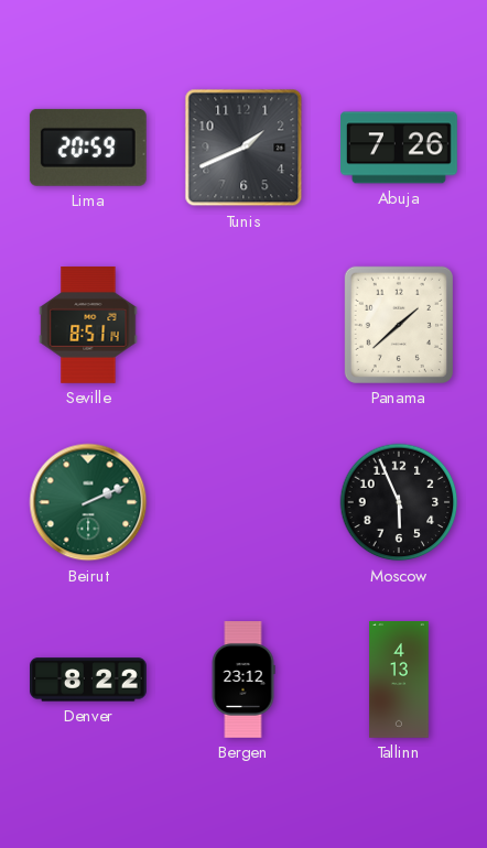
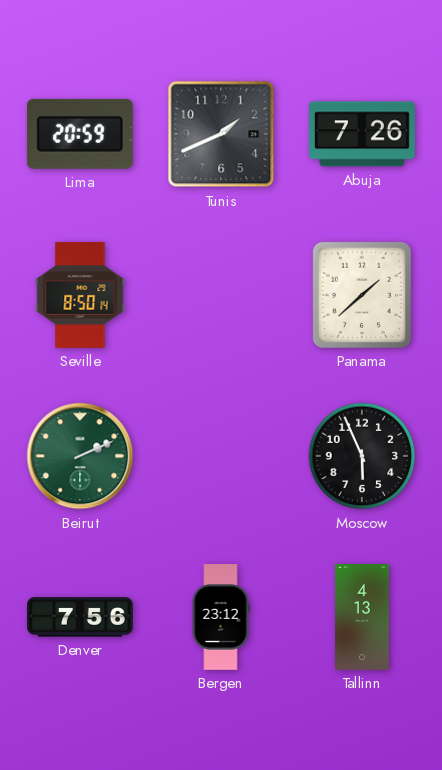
Seville: 8:51 -> 8:50
Denver: 8:22 -> 7:56
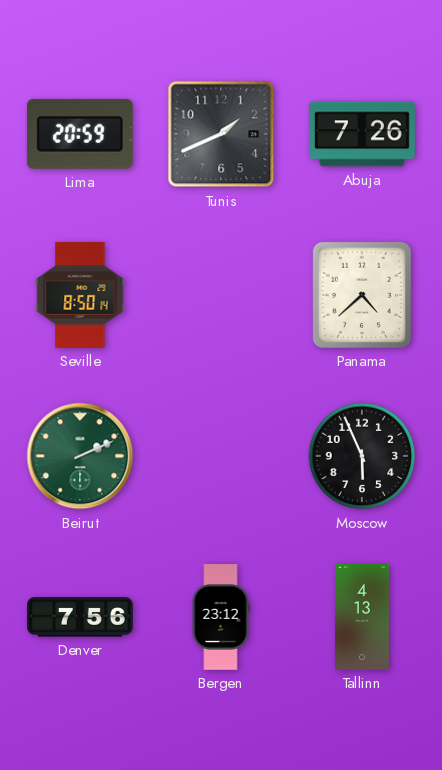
Panama: 1:38 -> 4:38
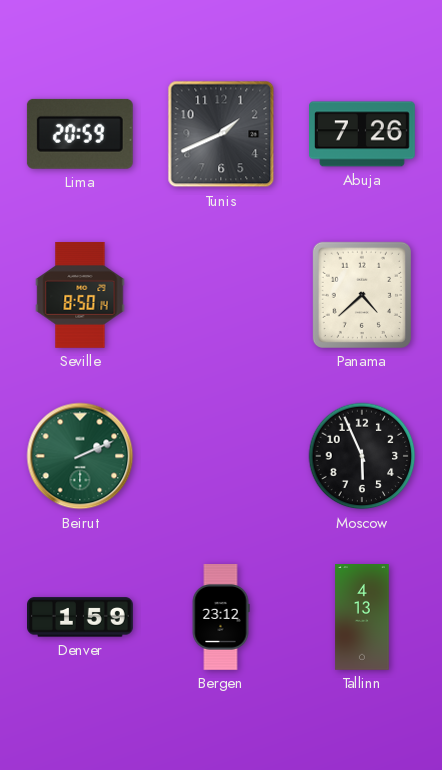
Denver: 7:56 -> 1:59
